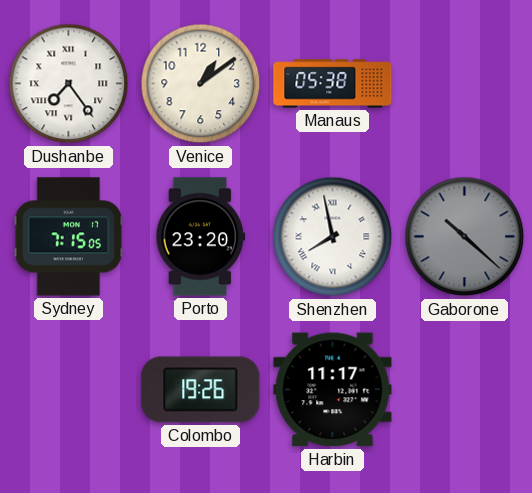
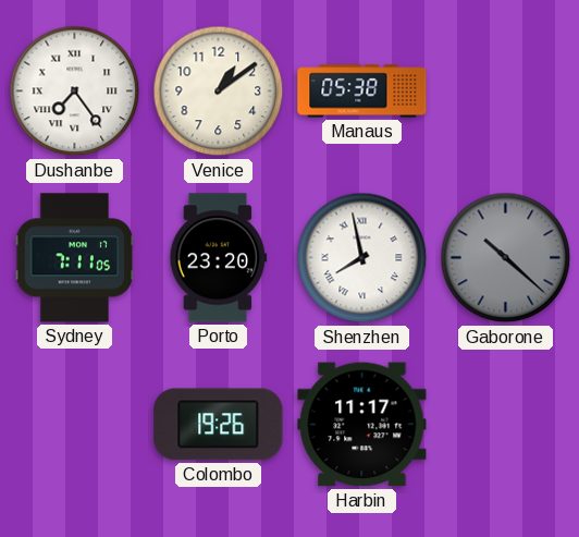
Sydney: 7:15 -> 7:11
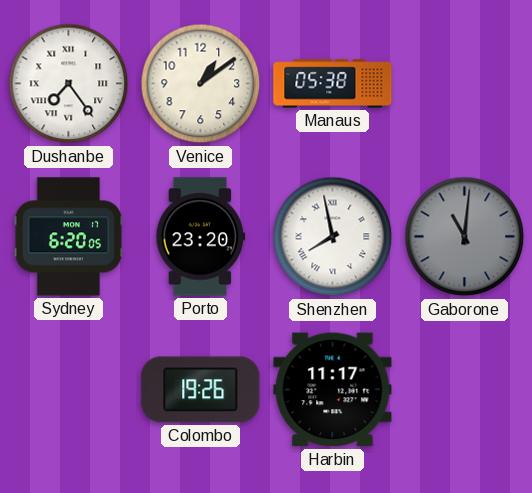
Sydney: 7:11 -> 6:20
Gaborone: 10:22 -> 11:01
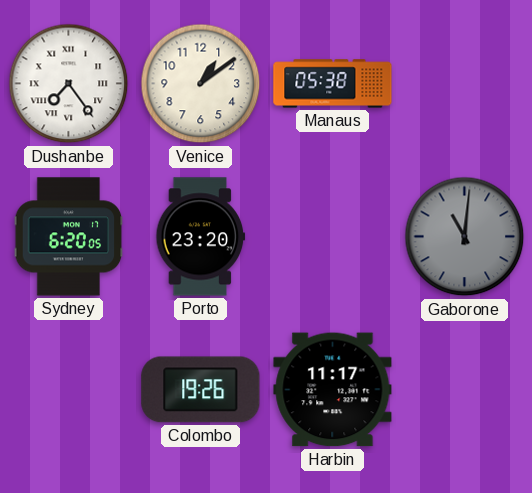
Shenzhen: 7:58 -> none
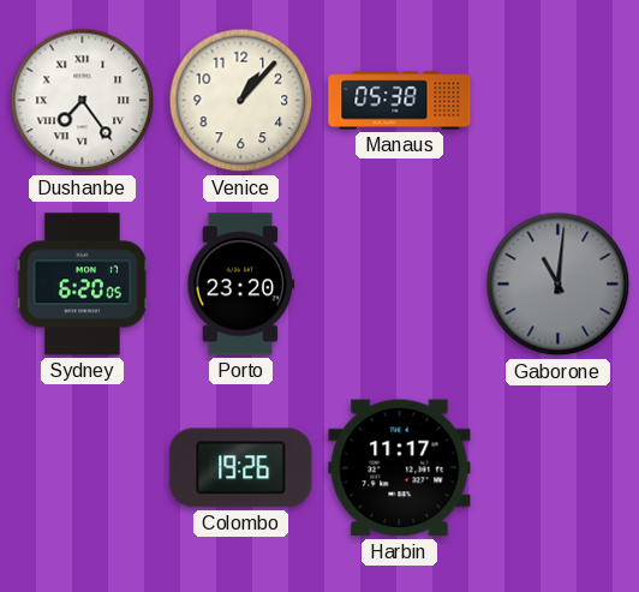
Venice: 1:09 -> 1:07
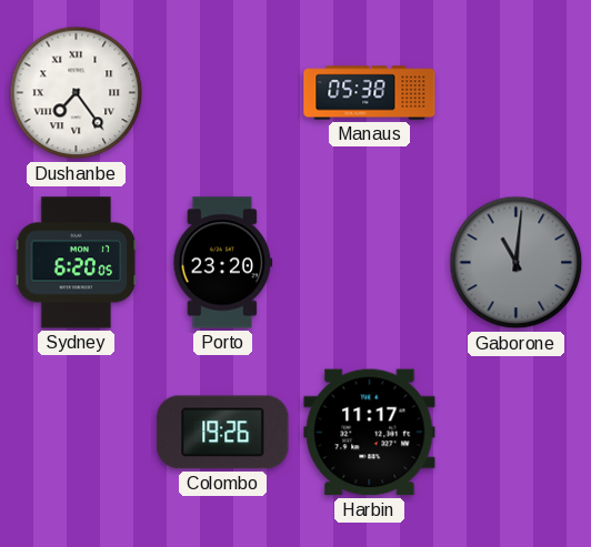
Venice: 1:07 -> none
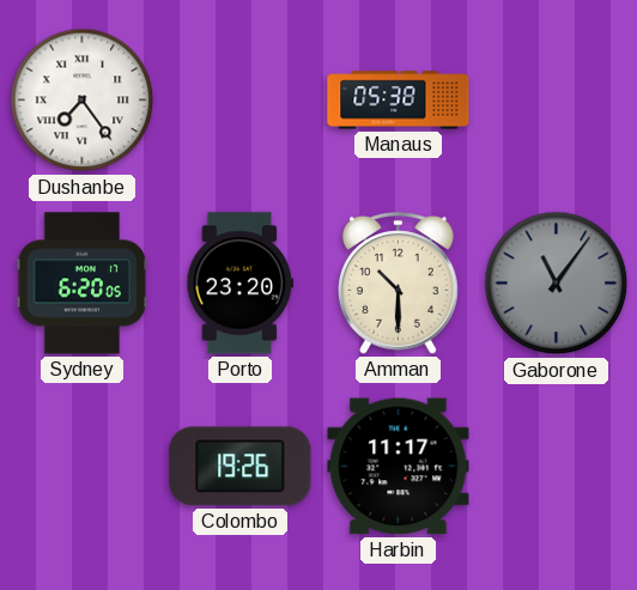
Amman: none -> 10:30
Gaborone: 11:01 -> 11:06
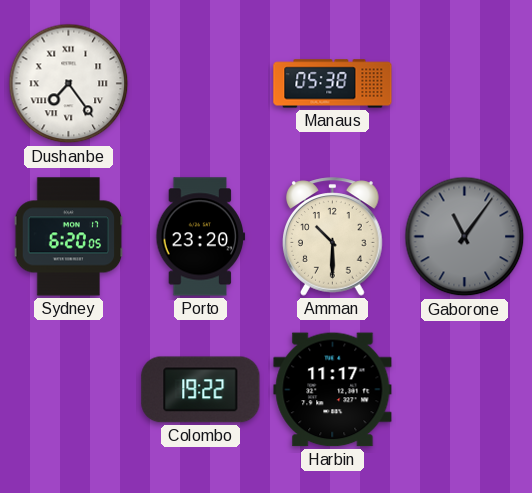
Colombo: 19:26 -> 19:22
